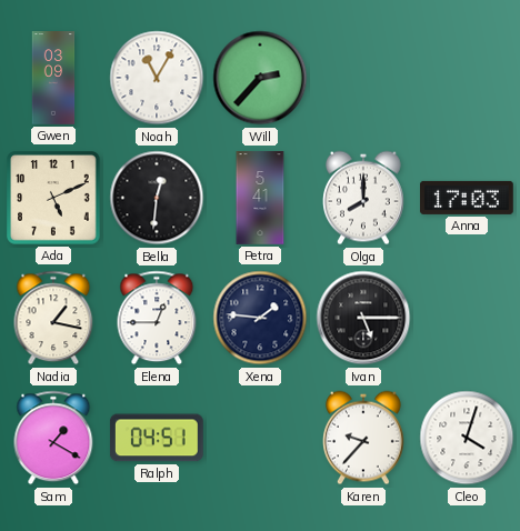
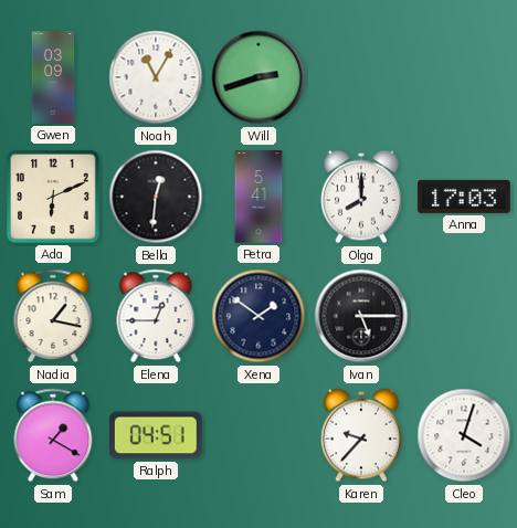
Will: 2:37 -> 2:42
Ada: 5:11 -> 6:11
Xena: 1:46 -> 1:51
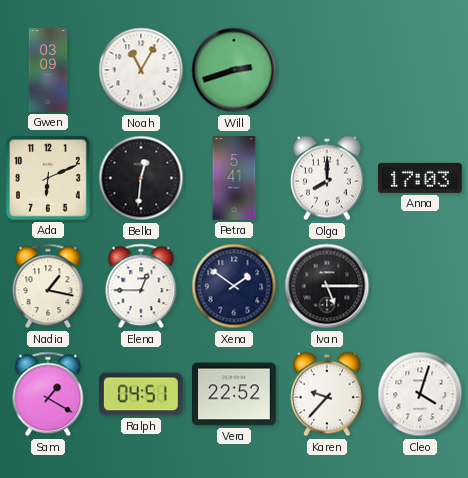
Vera: none -> 22:52
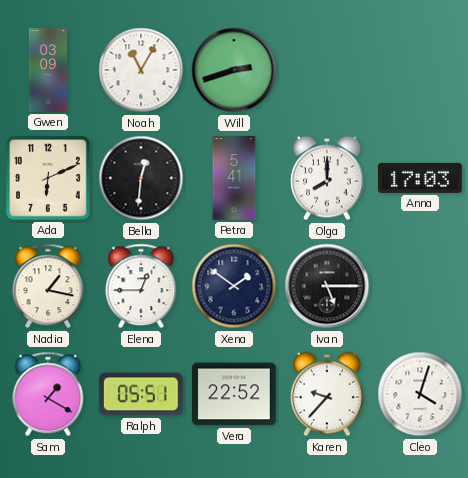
Ralph: 04:51 -> 05:51
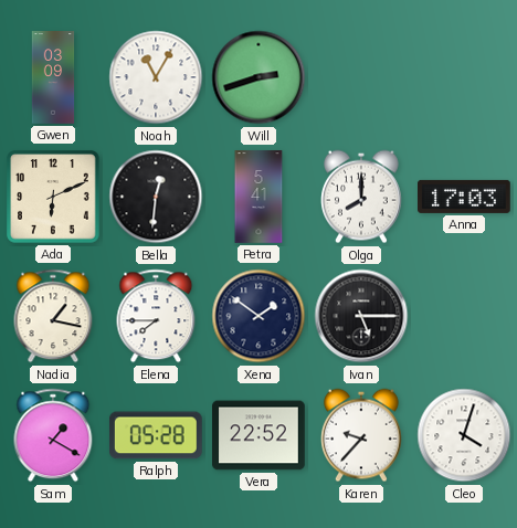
Elena: 12:45 -> 7:45
Ralph: 05:51 -> 05:28
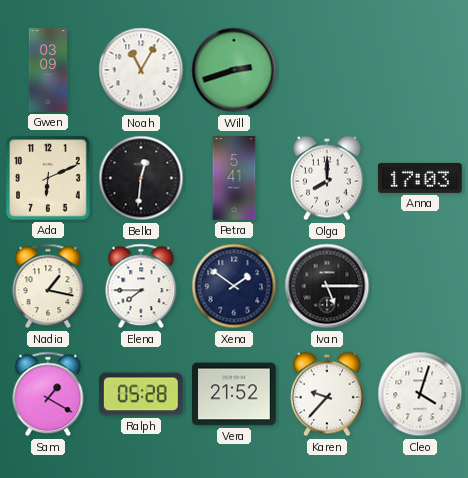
Vera: 22:52 -> 21:52
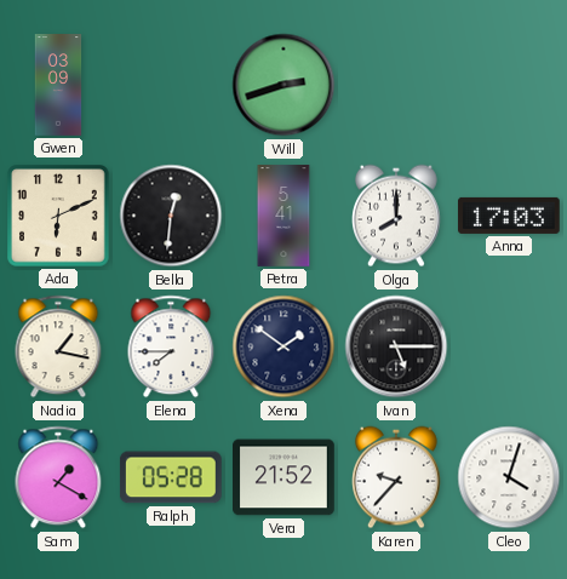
Noah: 11:05 -> none
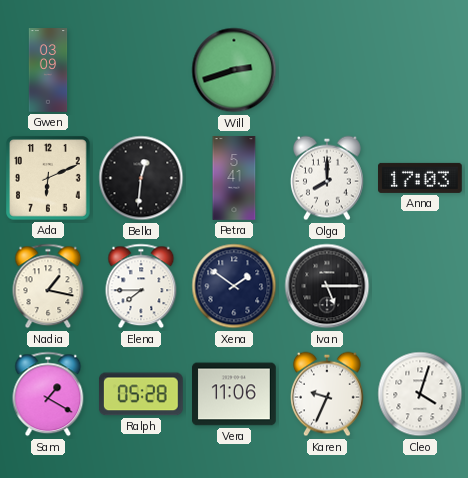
Vera: 21:52 -> 11:06
Karen: 9:37 -> 9:34
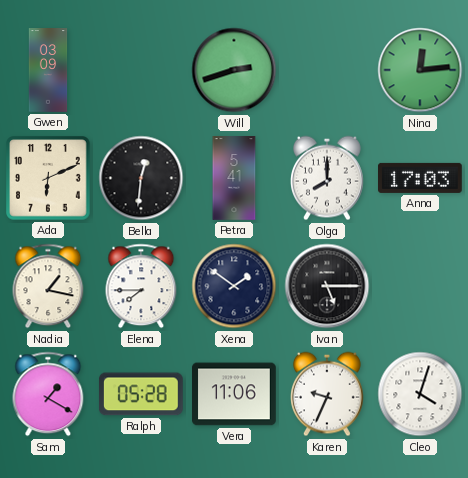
Nina: none -> 12:14
